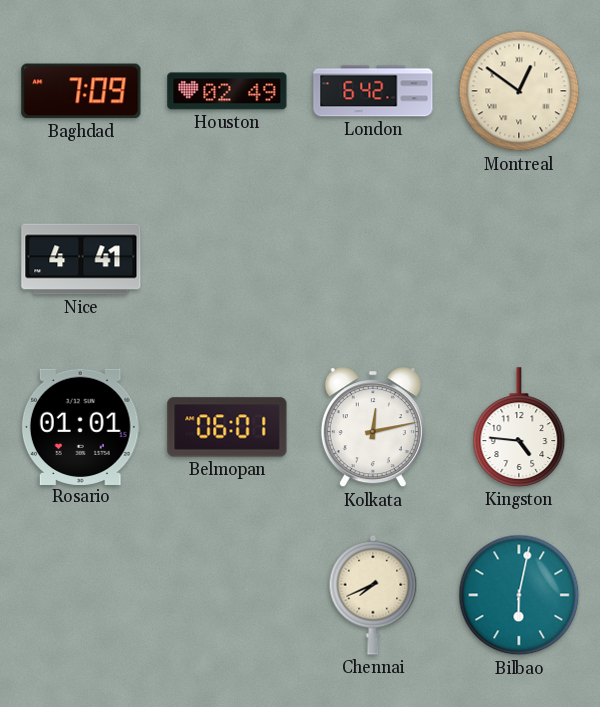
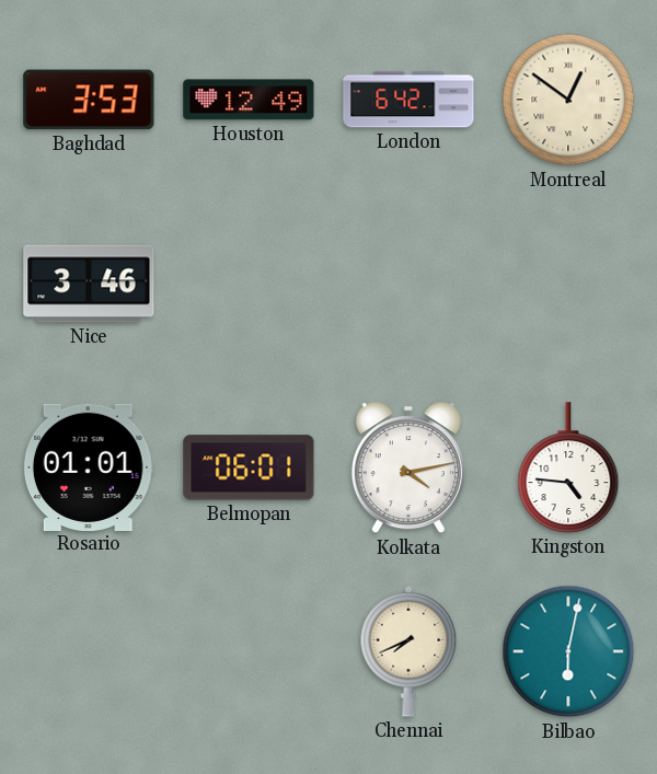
Baghdad: 7:09 -> 3:53
Houston: 02:49 -> 12:49
Nice: 4:41 -> 3:46
Kolkata: 12:13 -> 4:13
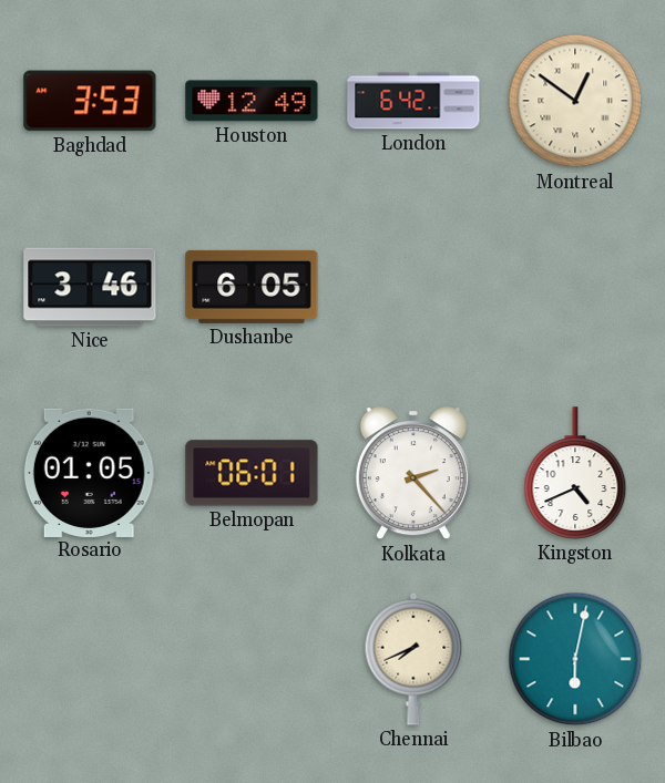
Dushanbe: none -> 6:05
Rosario: 01:01 -> 01:05
Kolkata: 4:13 -> 2:23
Kingston: 4:46 -> 4:41
